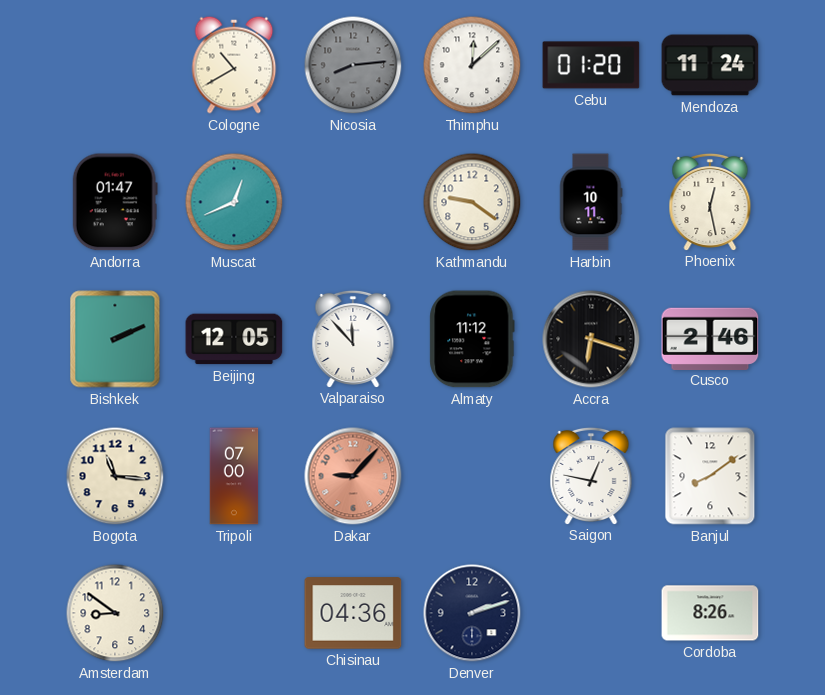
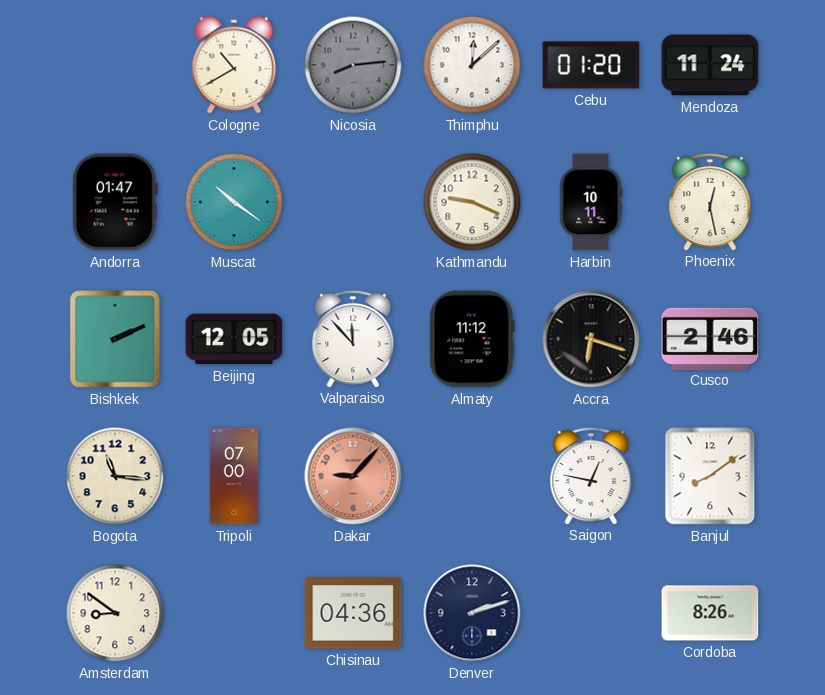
Muscat: 12:41 -> 10:21
Kathmandu: 9:21 -> 9:19
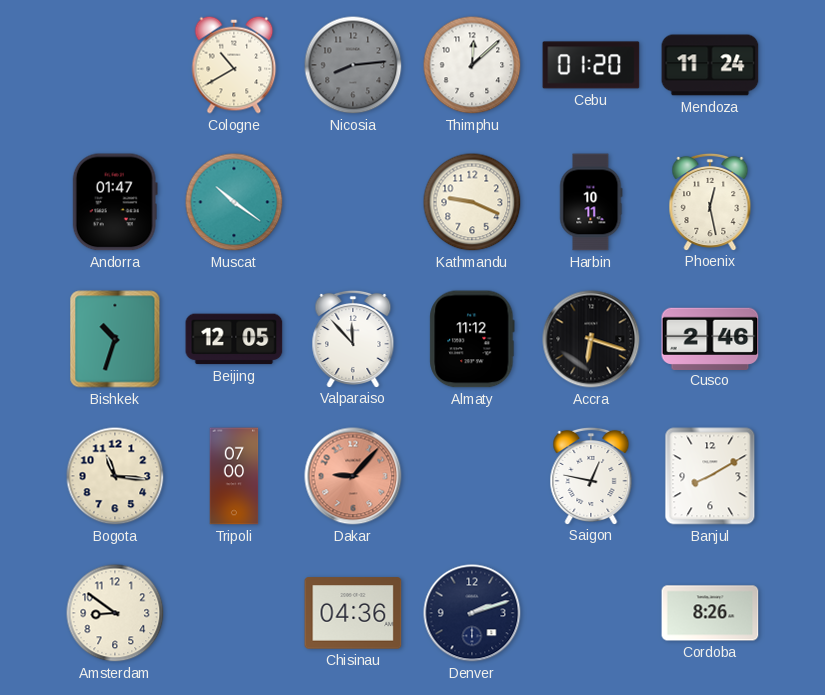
Bishkek: 2:11 -> 10:33
Banjul: 8:09 -> 8:10
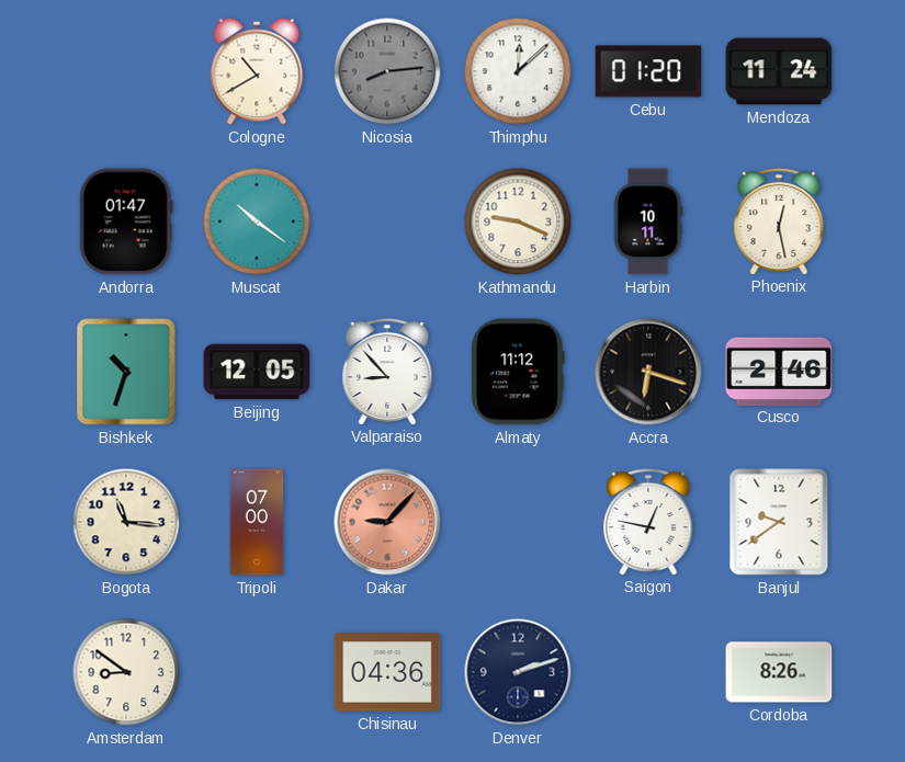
Valparaiso: 11:53 -> 8:53
Banjul: 8:10 -> 9:39
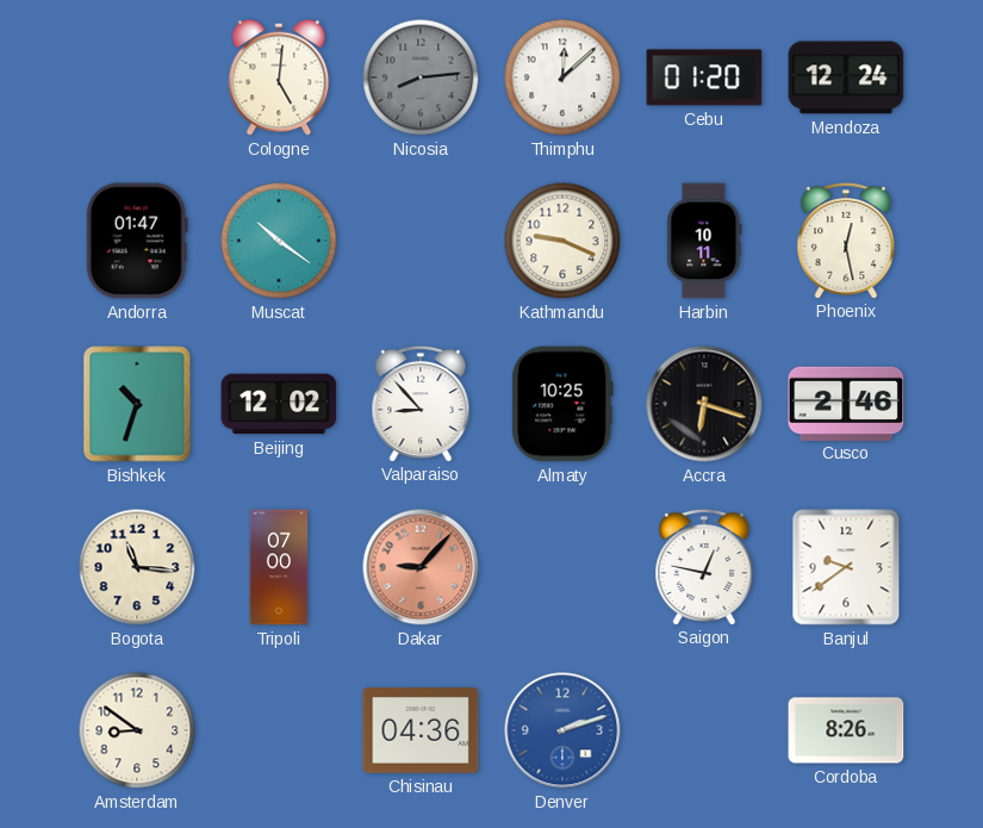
Cologne: 10:40 -> 5:01
Mendoza: 11:24 -> 12:24
Beijing: 12:05 -> 12:02
Almaty: 11:12 -> 10:25
Denver dial: navy -> blue
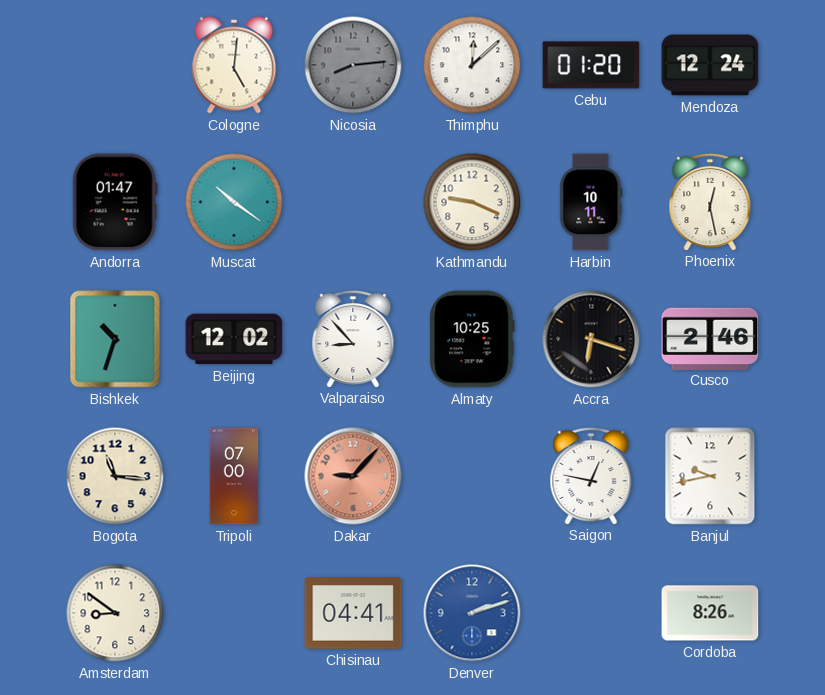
Banjul: 9:39 -> 9:43
Chisinau: 04:36 -> 04:41
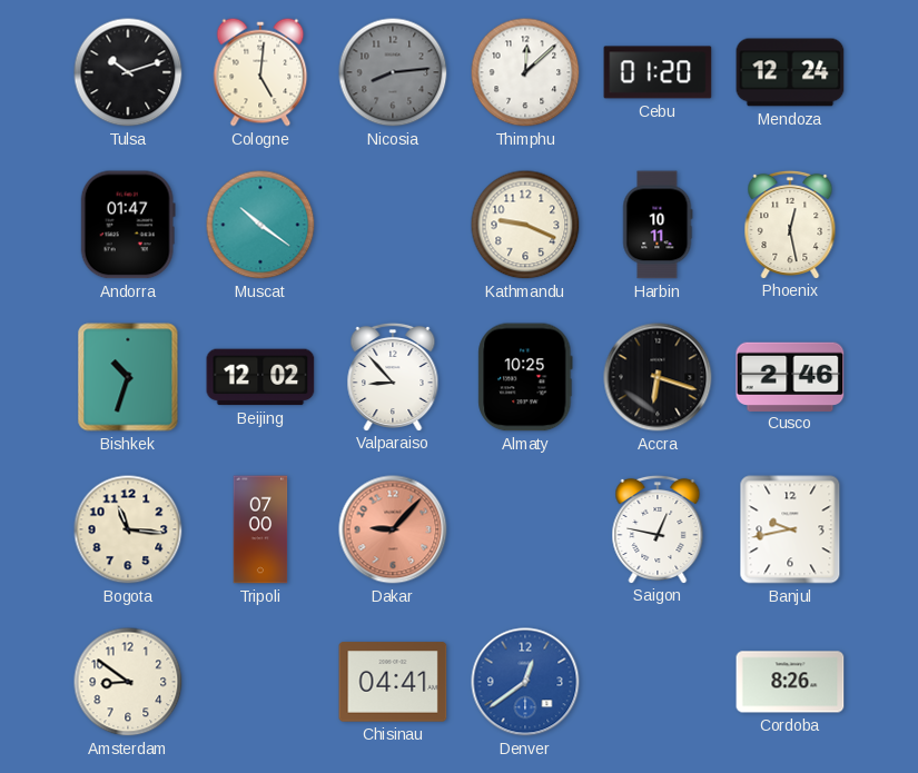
Tulsa: none -> 10:12
Denver: 2:12 -> 12:39
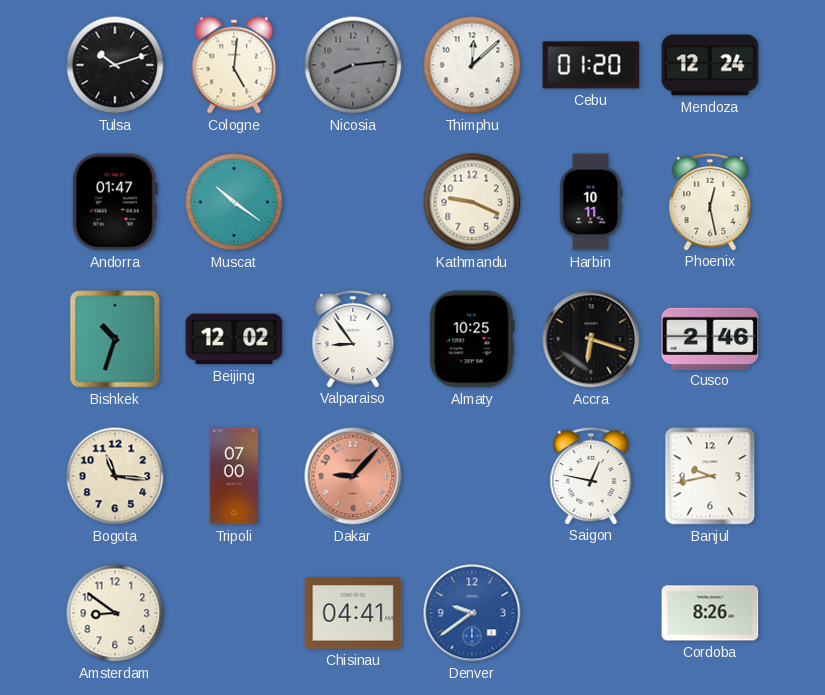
Valparaiso: 8:53 -> 8:54
Denver: 12:39 -> 9:39
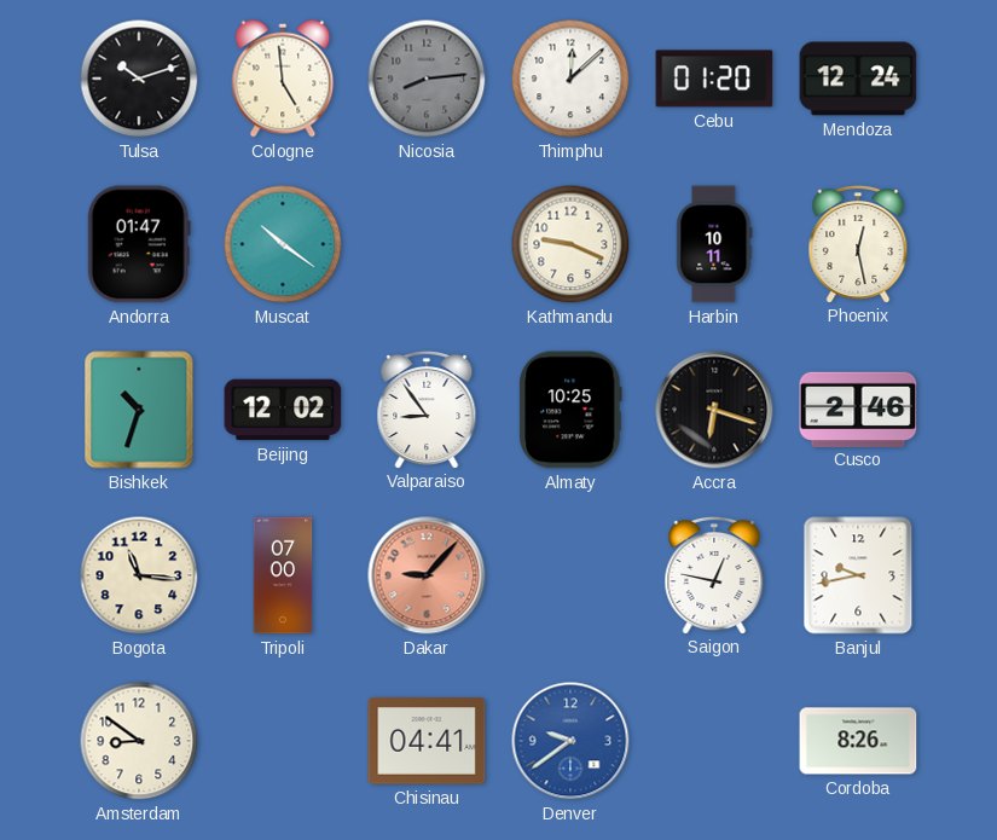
Cologne: 5:01 -> 4:59
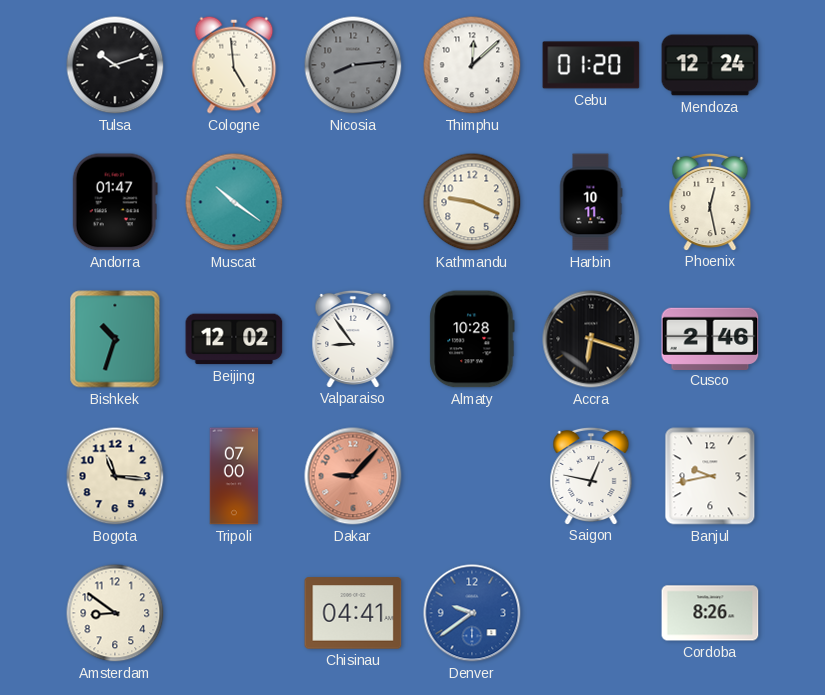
Almaty: 10:25 -> 10:28
